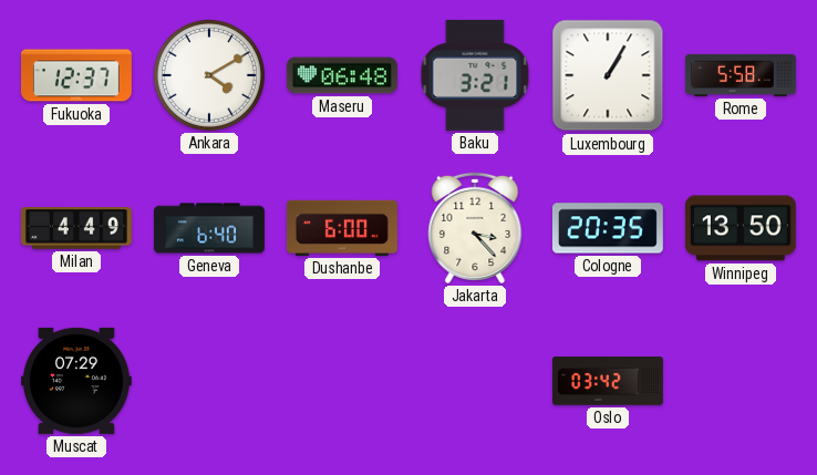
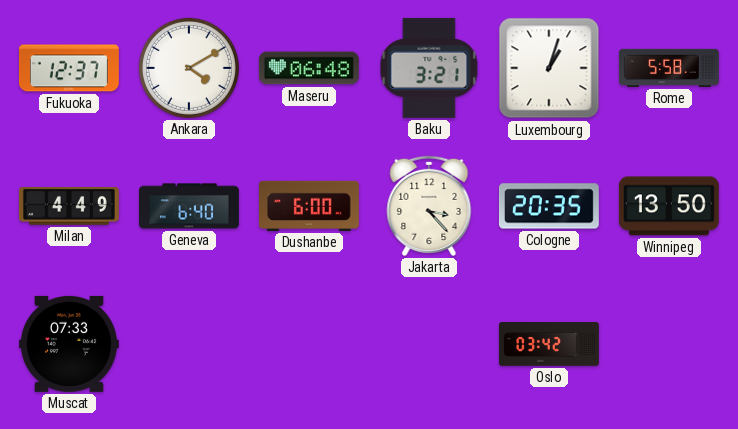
Luxembourg: 1:05 -> 1:03
Muscat: 07:29 -> 07:33
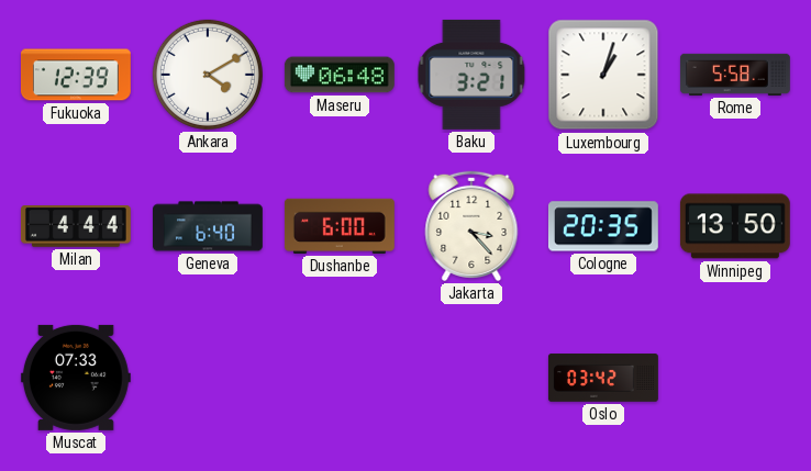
Fukuoka: 12:37 -> 12:39
Milan: 4:49 -> 4:44
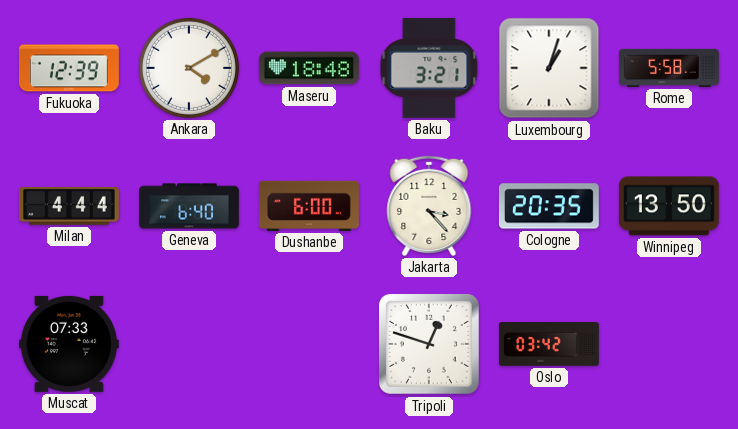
Maseru: 06:48 -> 18:48
Tripoli: none -> 12:48
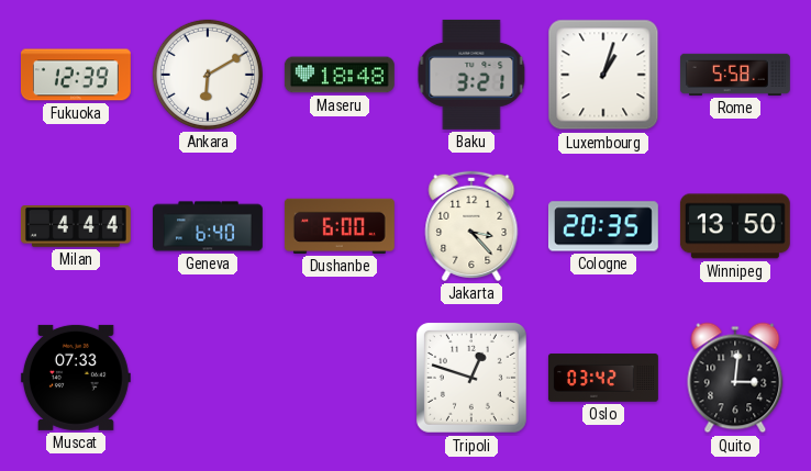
Ankara: 4:10 -> 6:10
Quito: none -> 3:01
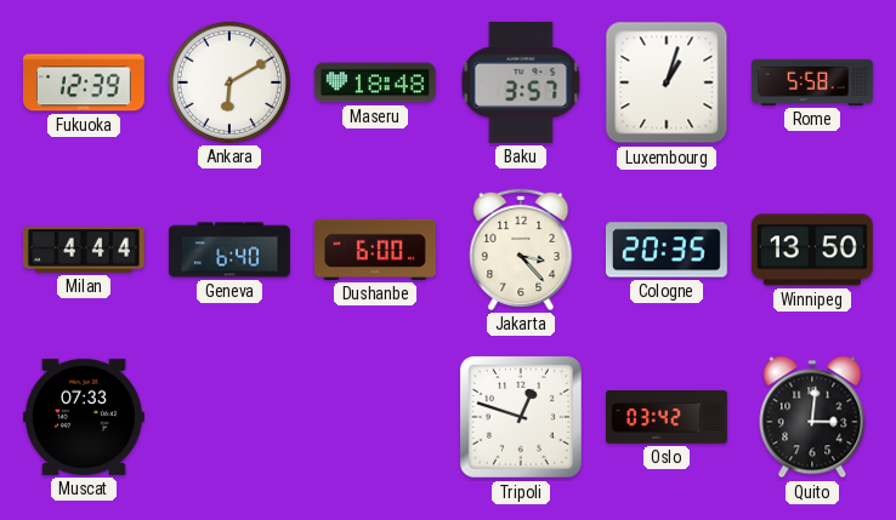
Baku: 3:21 -> 3:57
